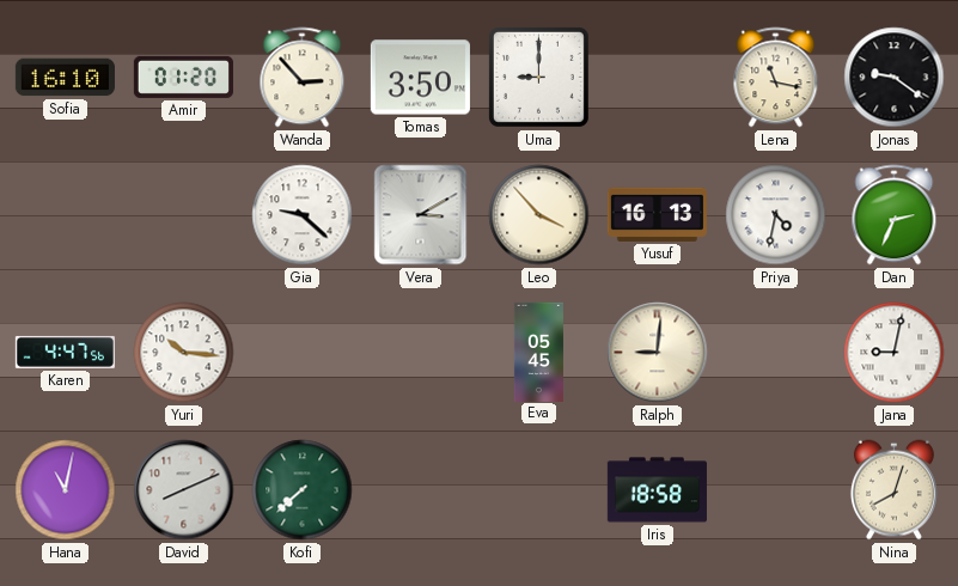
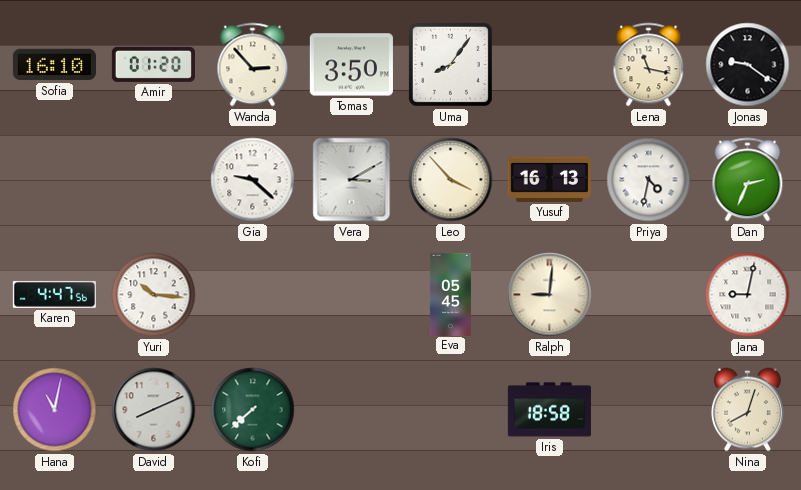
Uma: 9:00 -> 8:06
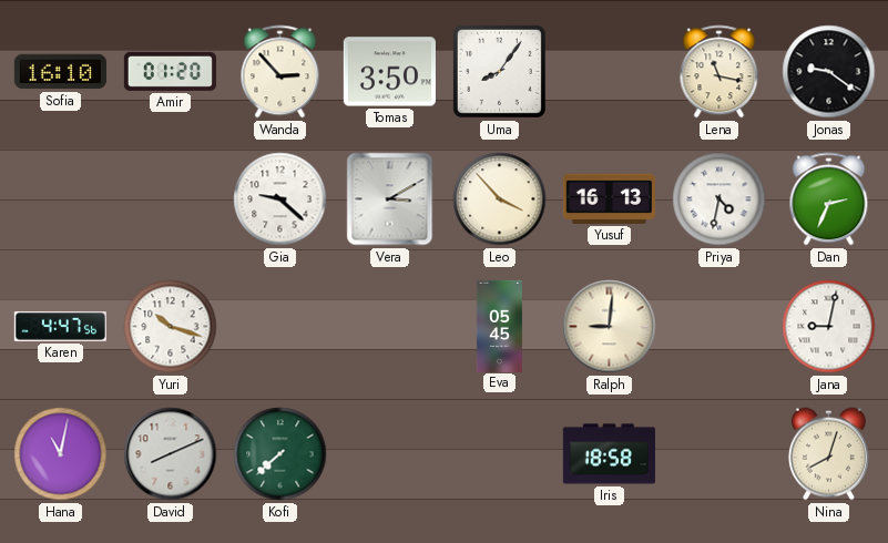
Yuri: 10:16 -> 10:18
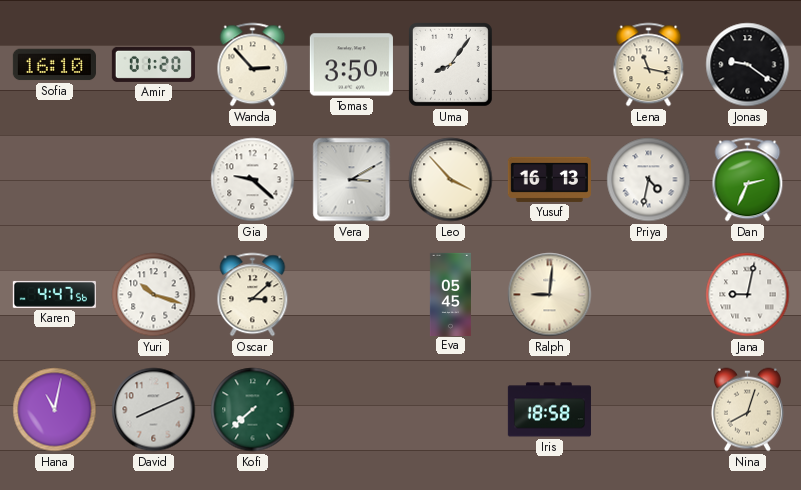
Oscar: none -> 3:08
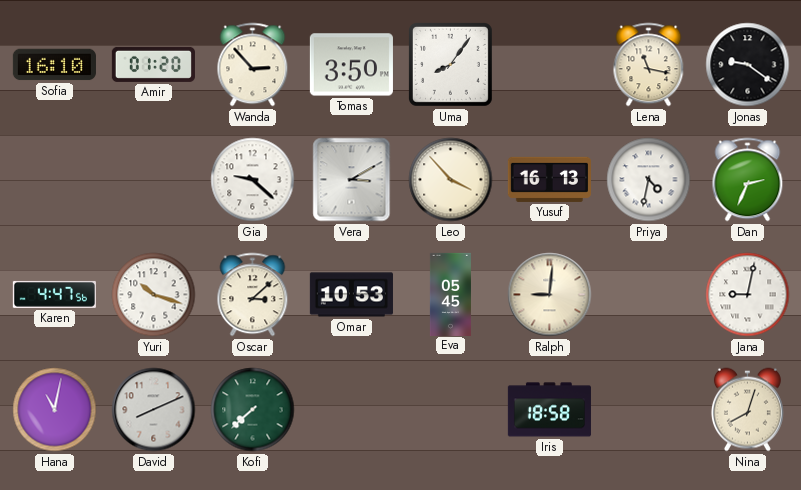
Omar: none -> 10:53
